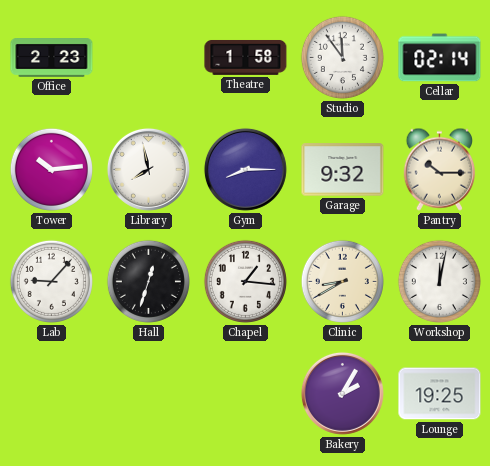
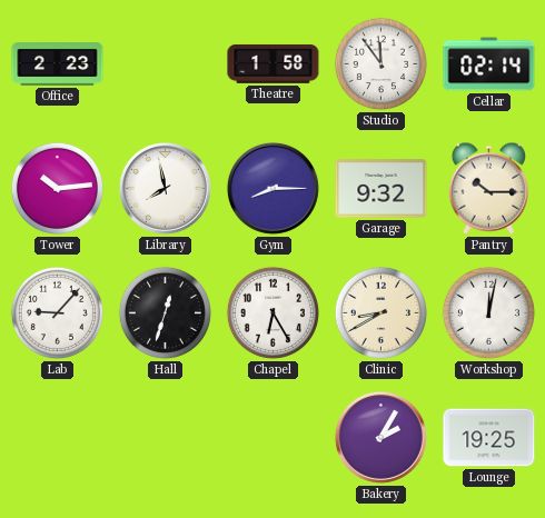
Chapel: 1:16 -> 6:25
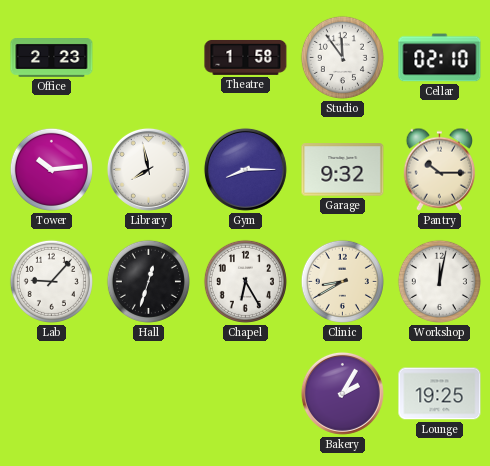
Cellar: 02:14 -> 02:10
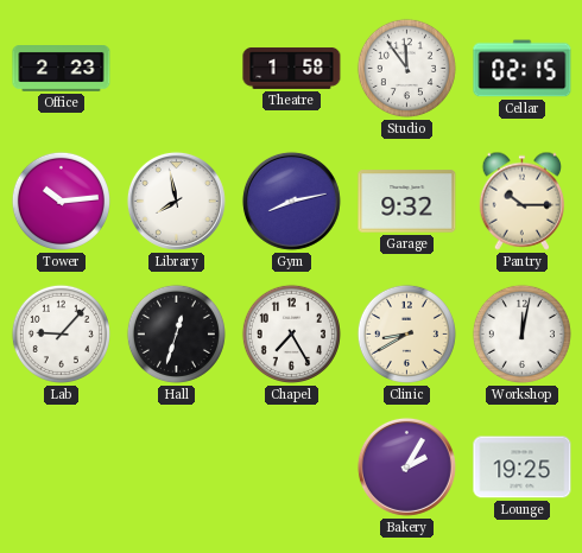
Cellar: 02:10 -> 02:15
Gym: 8:15 -> 8:13
Chapel: 6:25 -> 7:25
